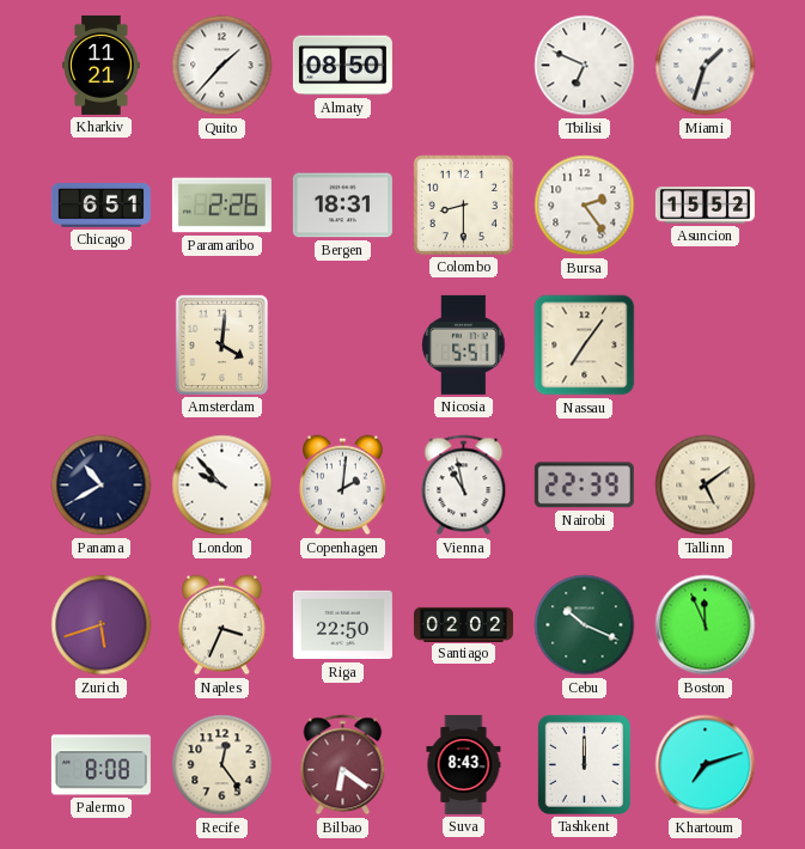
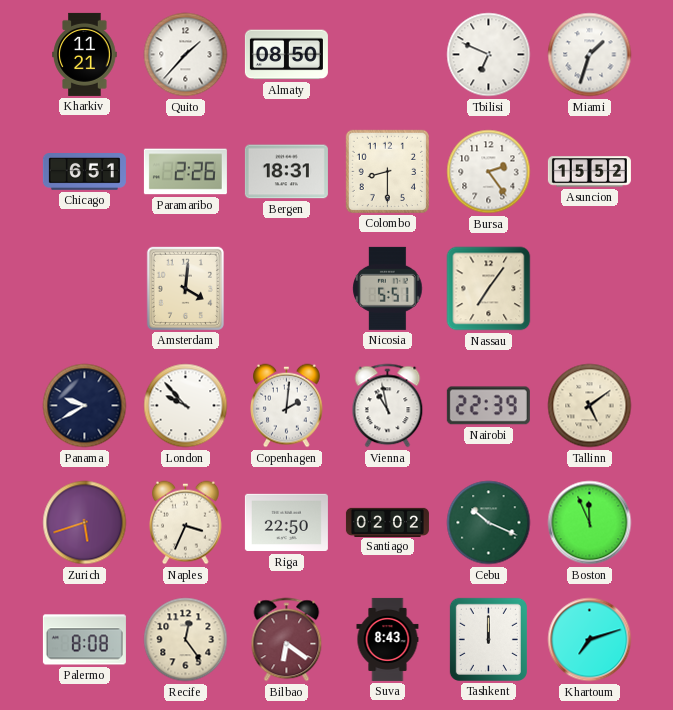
Panama: 10:40 -> 9:40
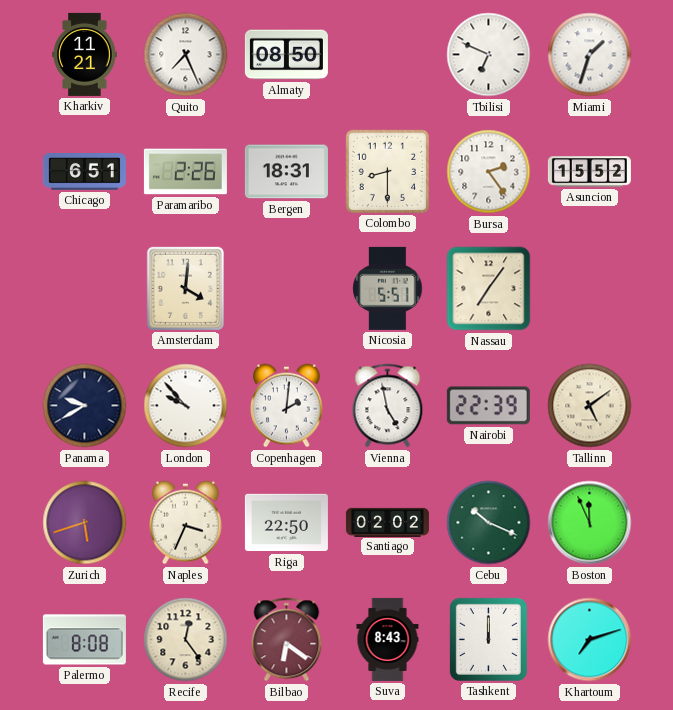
Quito: 1:37 -> 7:26
Vienna: 10:58 -> 4:58
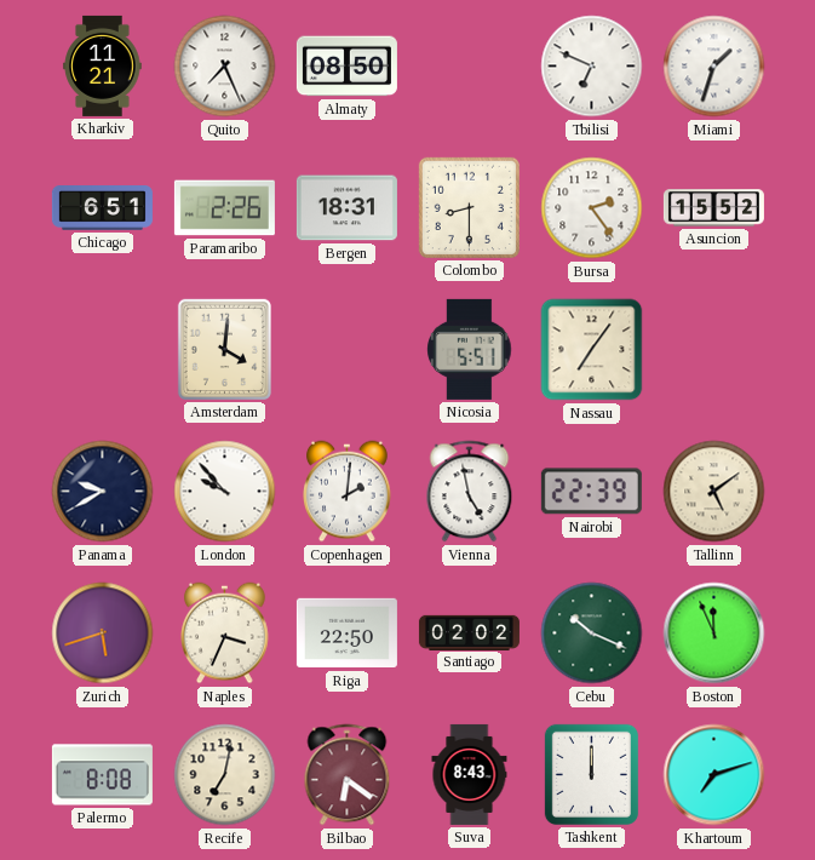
Recife: 12:24 -> 7:02
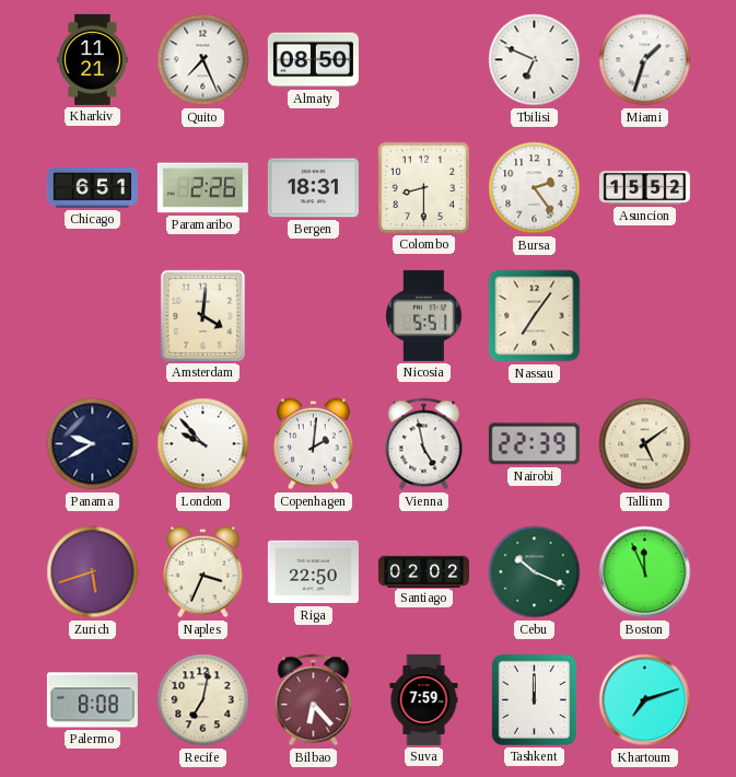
Bilbao: 6:21 -> 6:23
Suva: 8:43 -> 7:59
